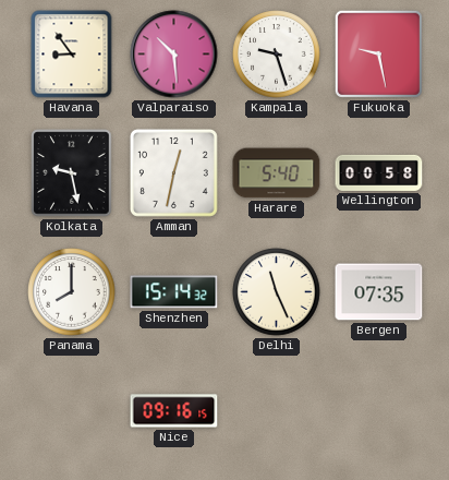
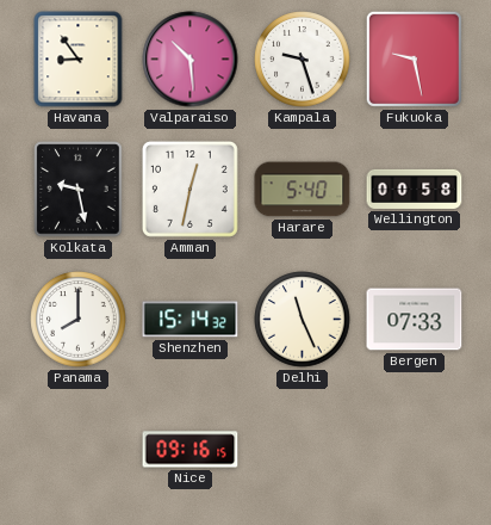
Bergen: 07:35 -> 07:33
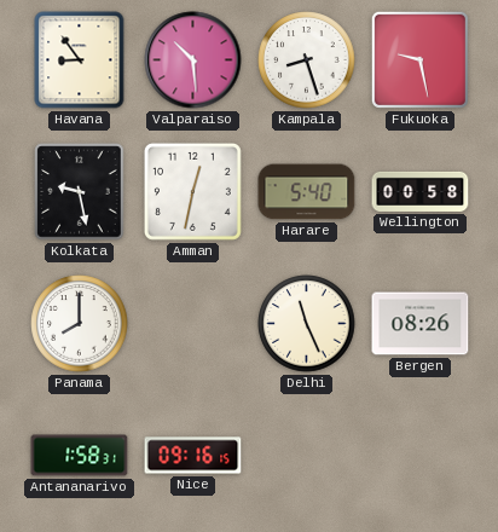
Kampala: 9:27 -> 8:27
Shenzhen: 15:14 -> none
Bergen: 07:33 -> 08:26
Antananarivo: none -> 1:58
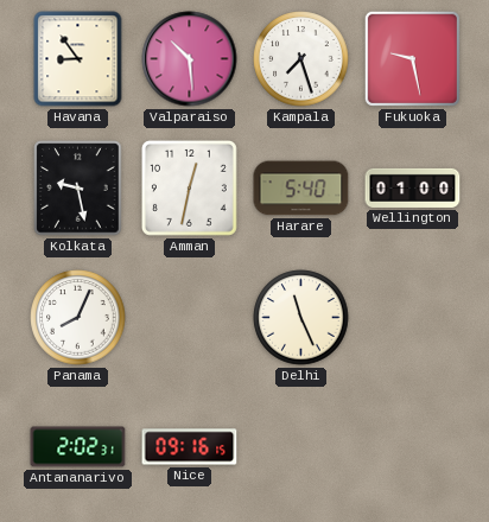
Kampala: 8:27 -> 7:27
Wellington: 00:58 -> 01:00
Panama: 8:00 -> 8:04
Bergen: 08:26 -> none
Antananarivo: 1:58 -> 2:02
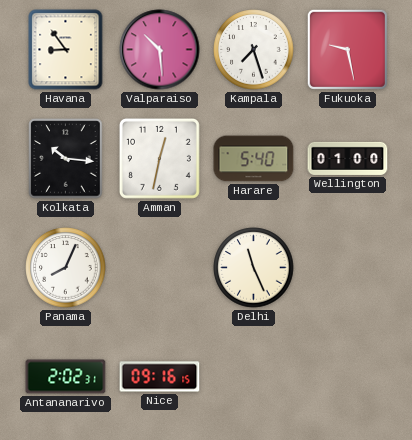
Kolkata: 9:28 -> 10:16
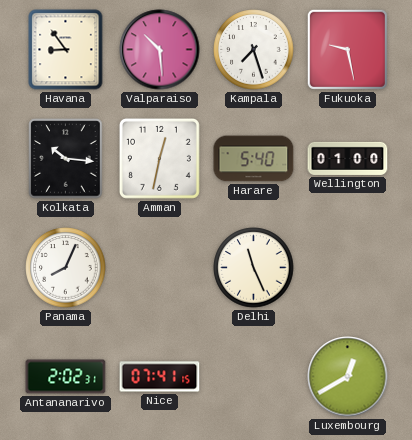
Nice: 09:16 -> 07:41
Luxembourg: none -> 12:40
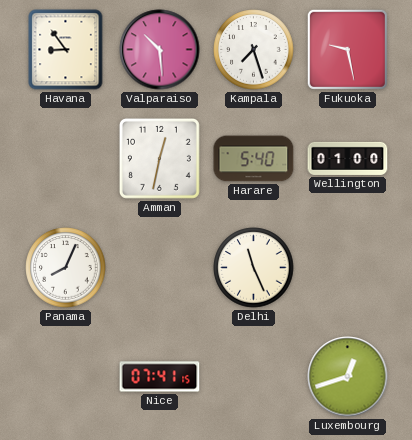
Kolkata: 10:16 -> none
Antananarivo: 2:02 -> none
Luxembourg: 12:40 -> 12:42
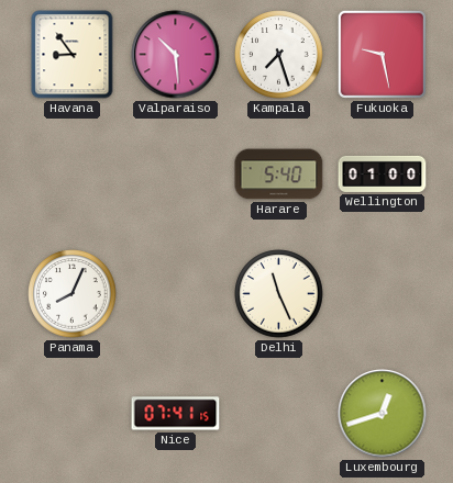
Amman: 12:32 -> none
